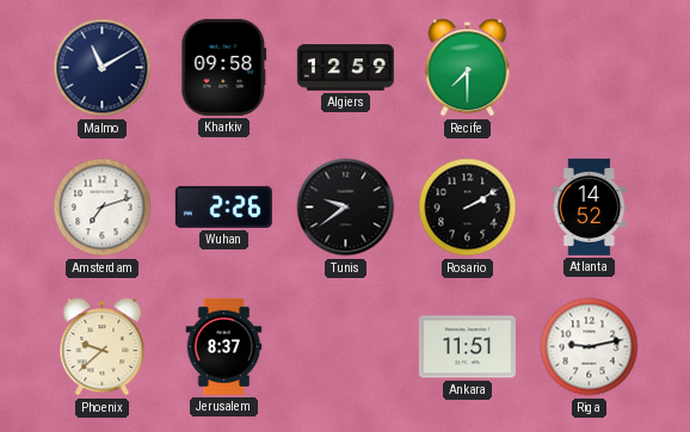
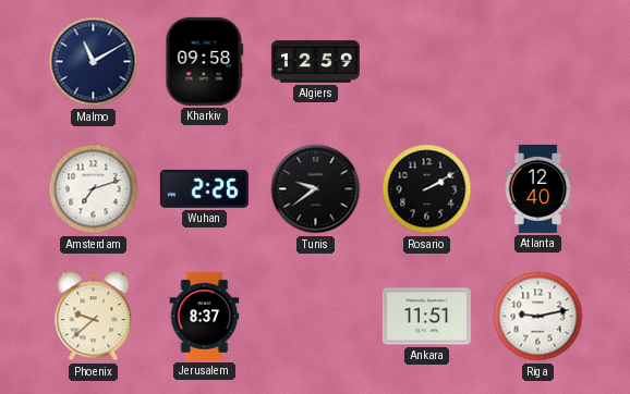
Recife: 7:30 -> none
Atlanta: 14:52 -> 12:40
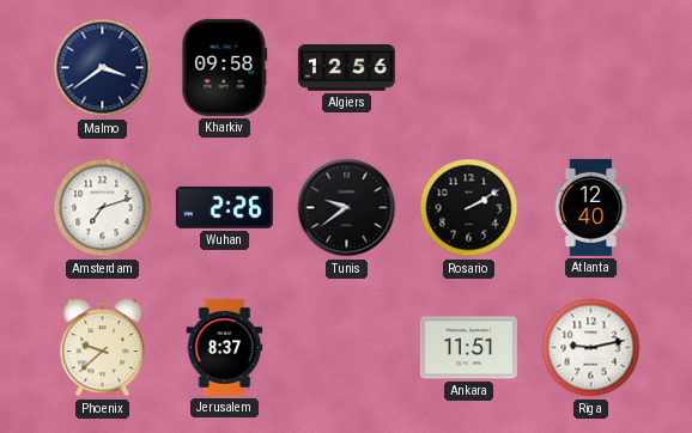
Malmo: 11:10 -> 3:39
Algiers: 12:59 -> 12:56
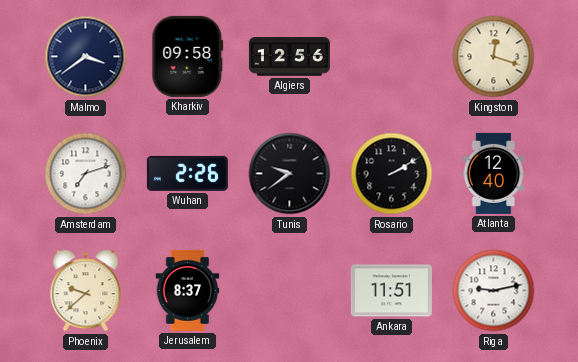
Kingston: none -> 12:18
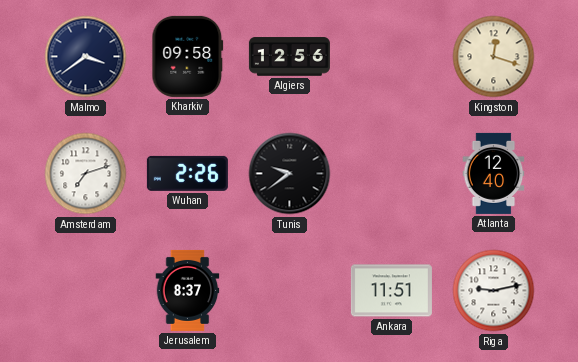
Rosario: 2:10 -> none
Phoenix: 9:38 -> none
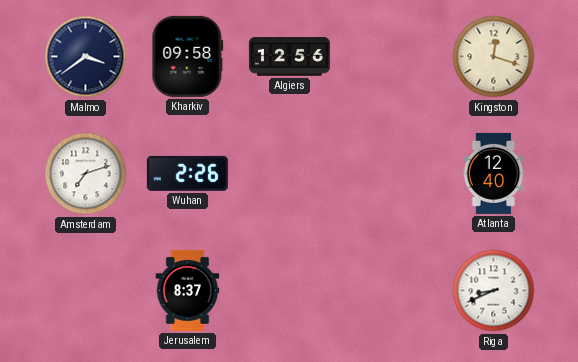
Tunis: 9:39 -> none
Ankara: 11:51 -> none
Riga: 9:13 -> 8:41
